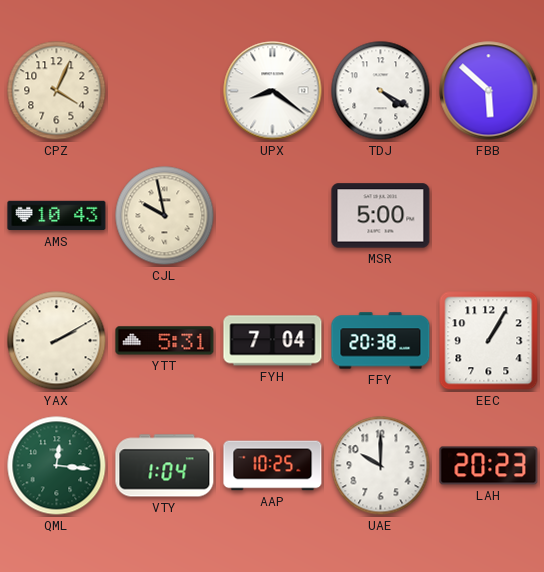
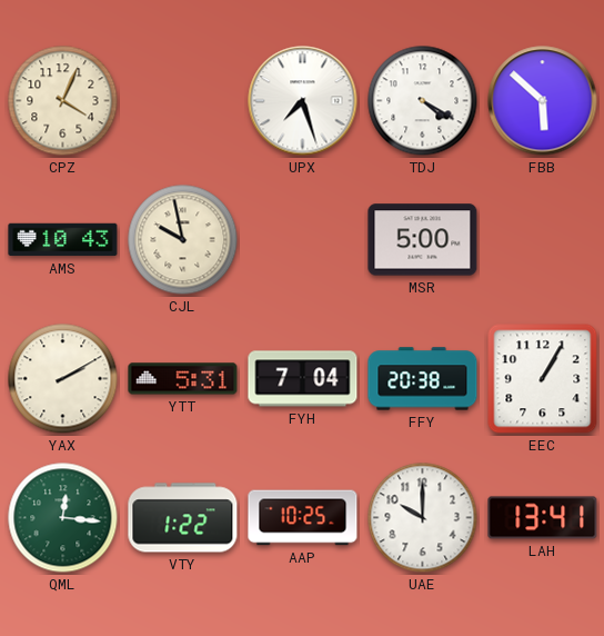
UPX: 8:21 -> 7:27
VTY: 1:04 -> 1:22
LAH: 20:23 -> 13:41
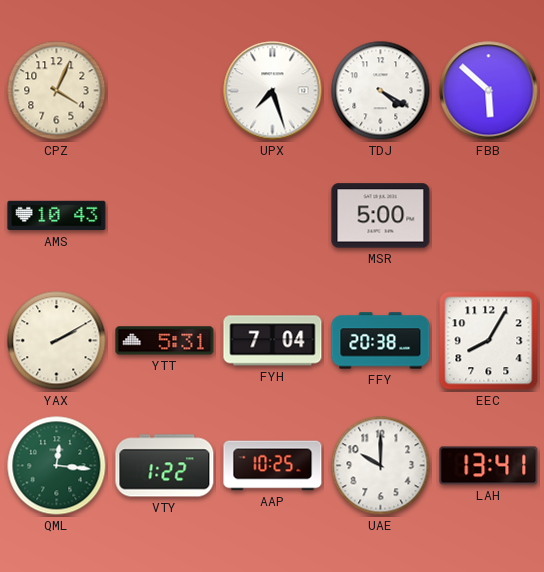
CJL: 9:58 -> none
EEC: 1:05 -> 8:05
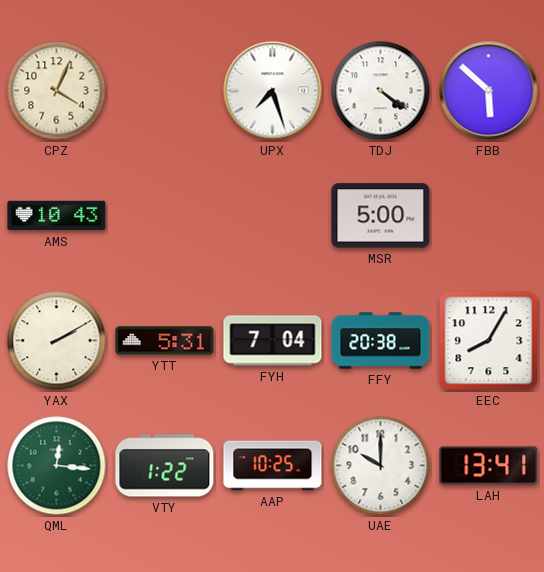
TDJ: 4:20 -> 4:21
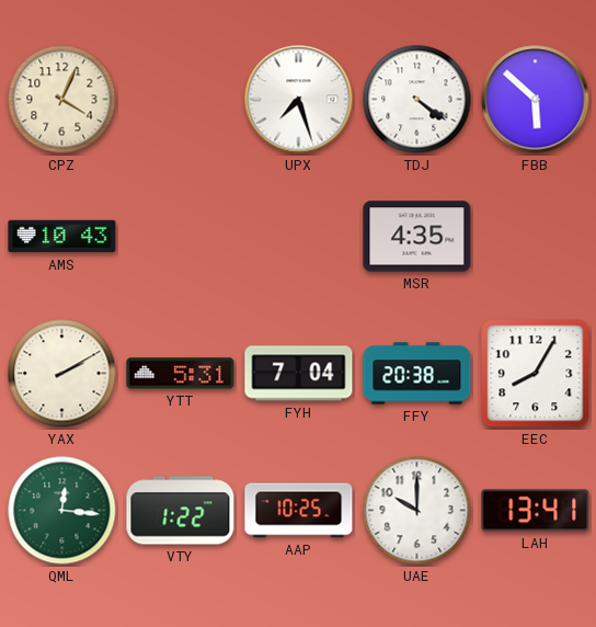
MSR: 5:00 -> 4:35
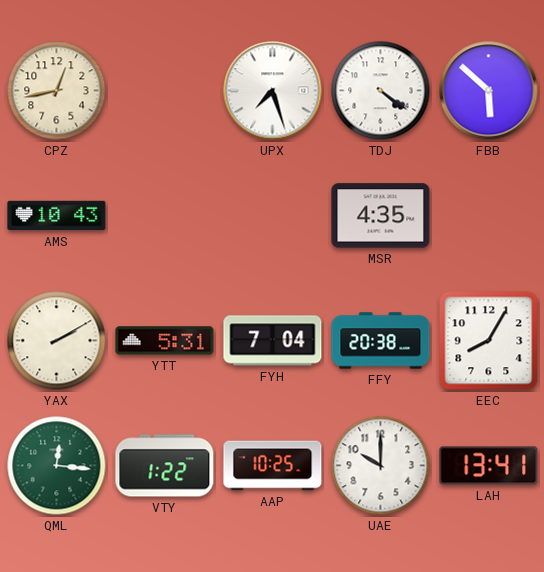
CPZ: 4:04 -> 12:43
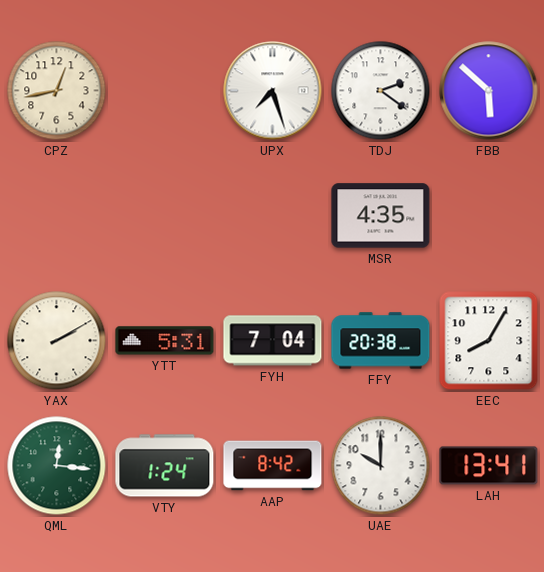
TDJ: 4:21 -> 2:21
AMS: 10:43 -> none
VTY: 1:22 -> 1:24
AAP: 10:25 -> 8:42
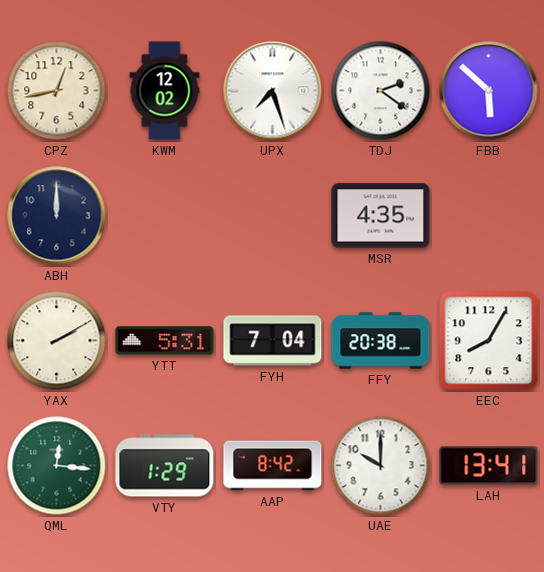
KWM: none -> 12:02
ABH: none -> 12:00
VTY: 1:24 -> 1:29
